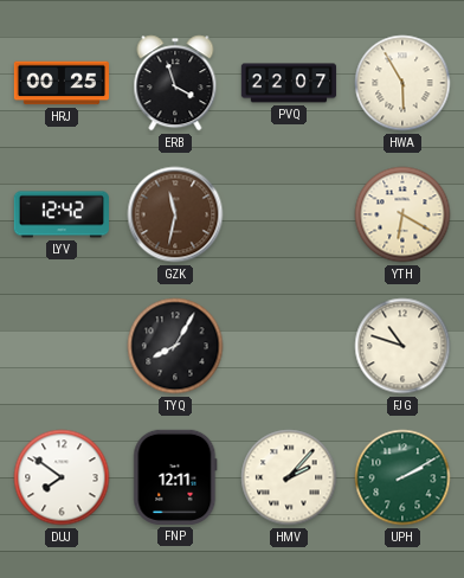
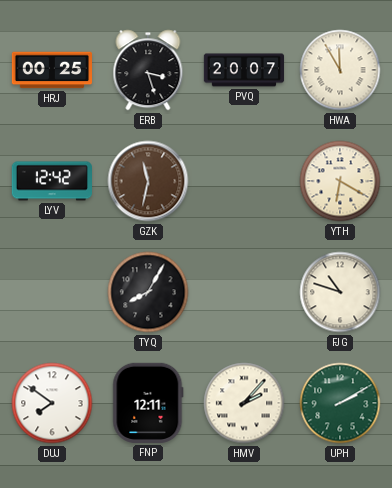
ERB: 3:57 -> 3:27
PVQ: 22:07 -> 20:07
HWA: 5:55 -> 11:55
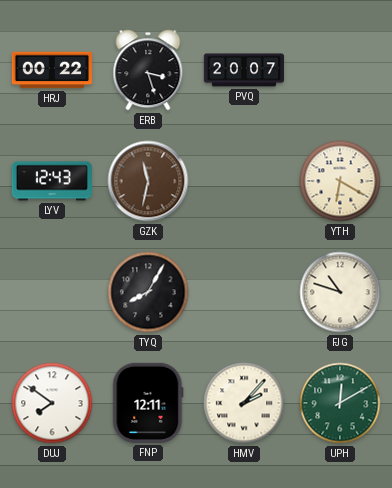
HRJ: 00:25 -> 00:22
HWA: 11:55 -> none
LYV: 12:42 -> 12:43
UPH: 2:10 -> 12:10
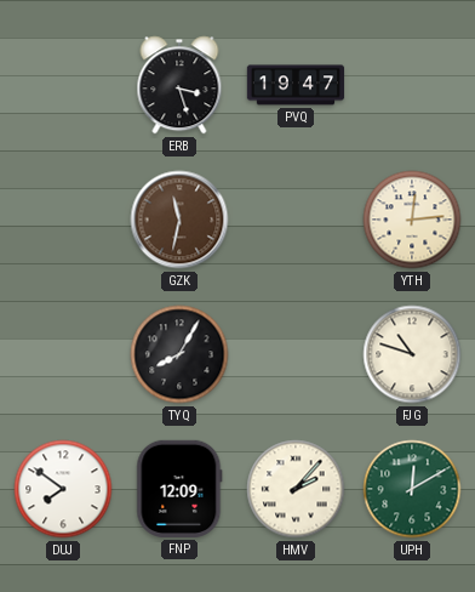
HRJ: 00:22 -> none
PVQ: 20:07 -> 19:47
LYV: 12:43 -> none
YTH: 6:20 -> 12:14
FNP: 12:11 -> 12:09
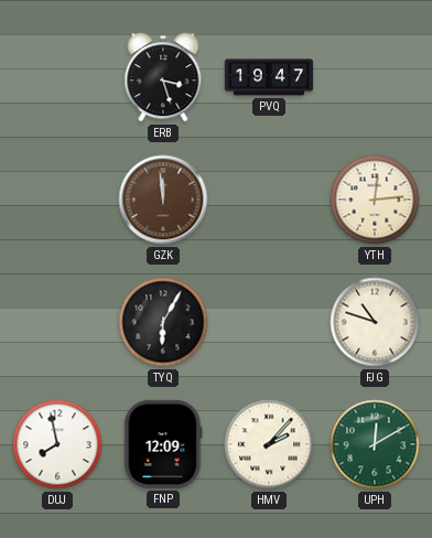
GZK: 11:32 -> 11:59
TYQ: 8:05 -> 6:05
DUJ: 7:51 -> 7:58
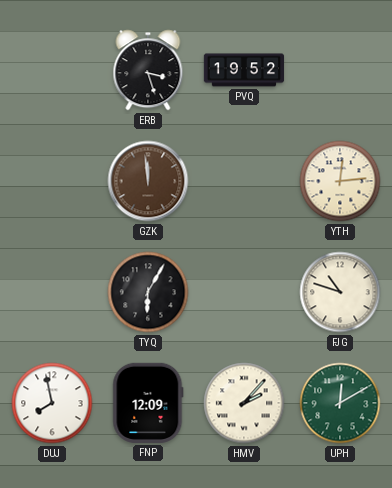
PVQ: 19:47 -> 19:52
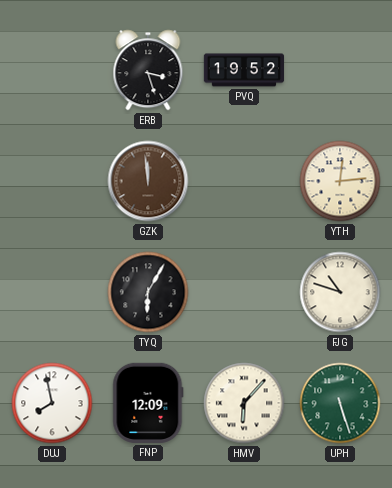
HMV: 2:07 -> 6:07
UPH: 12:10 -> 5:27
